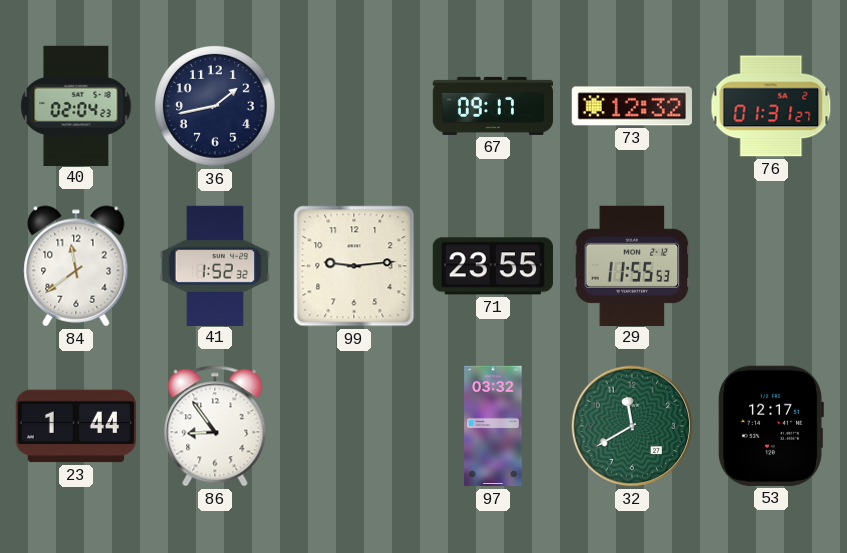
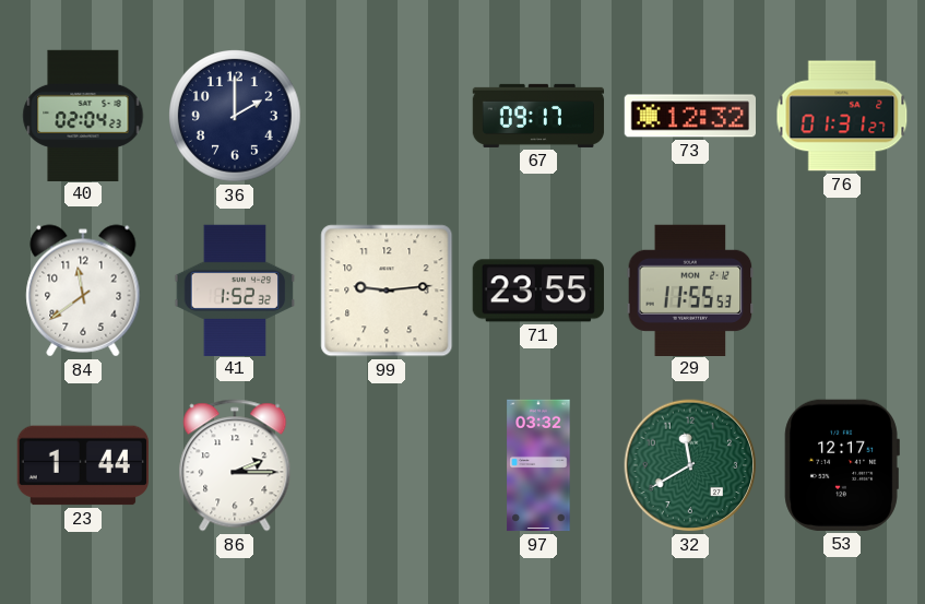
36: 1:43 -> 2:00
86: 8:54 -> 2:15
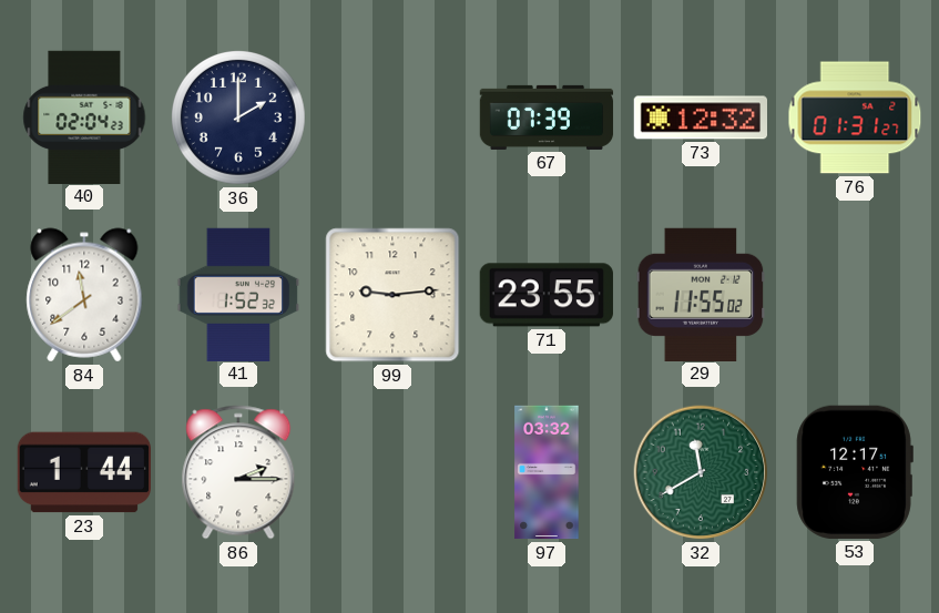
67: 09:17 -> 07:39
29: 11:55:53 -> 11:55:02
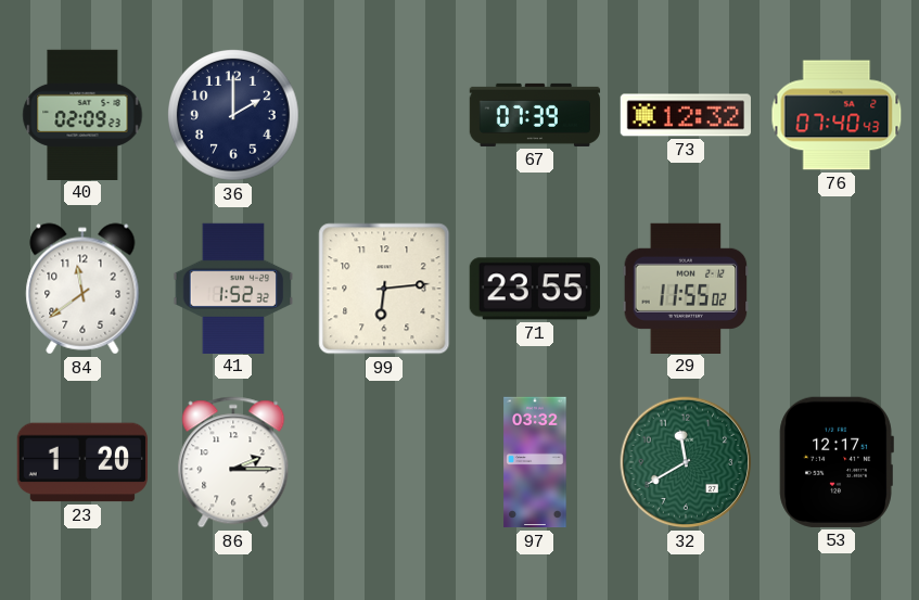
40: 02:04 -> 02:09
76: 01:31 -> 07:40
99: 9:14 -> 6:14
23: 1:44 -> 1:20
